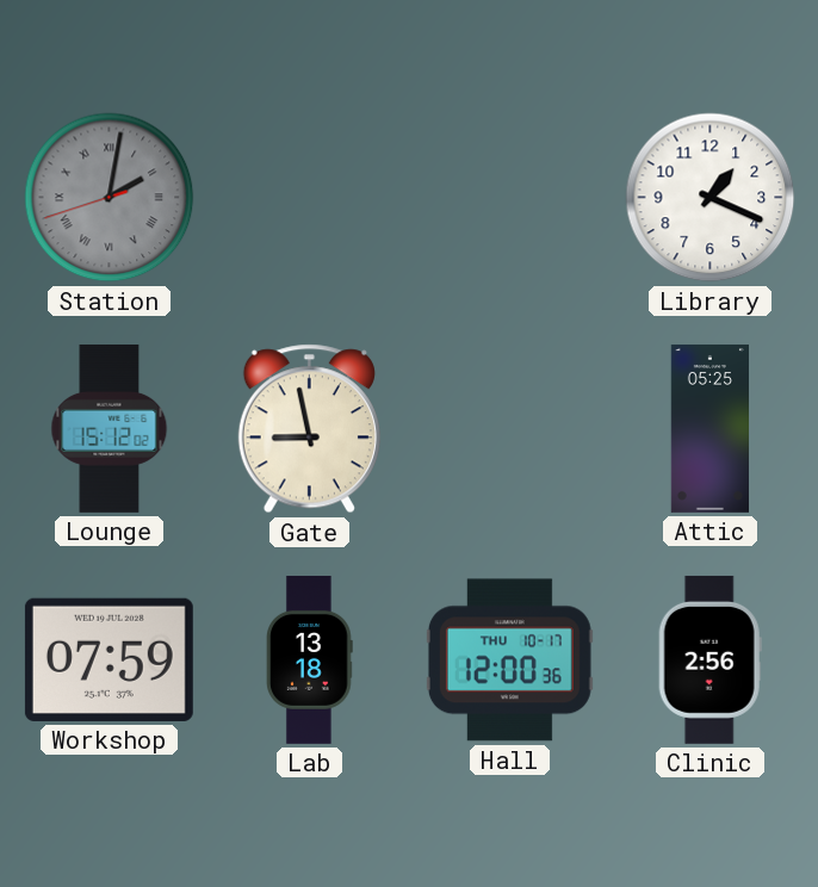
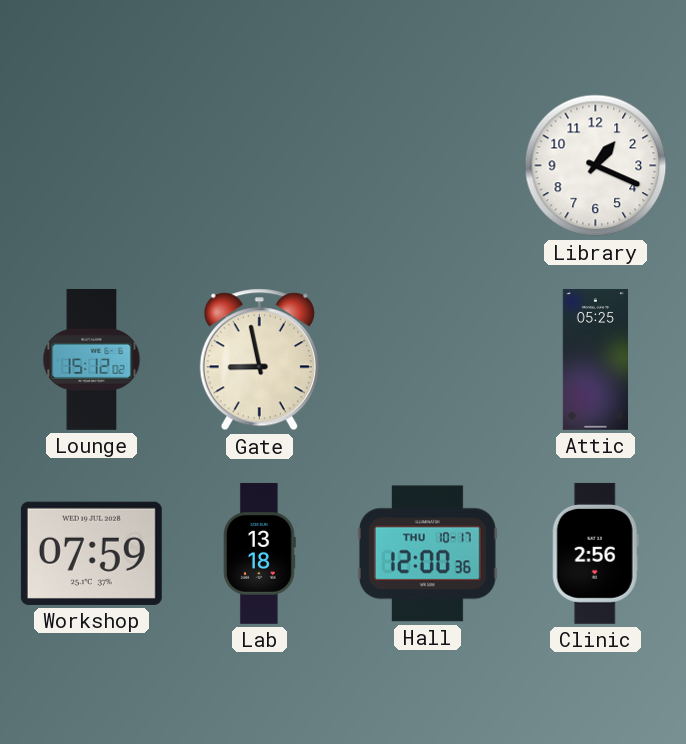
Station: 2:01 -> none
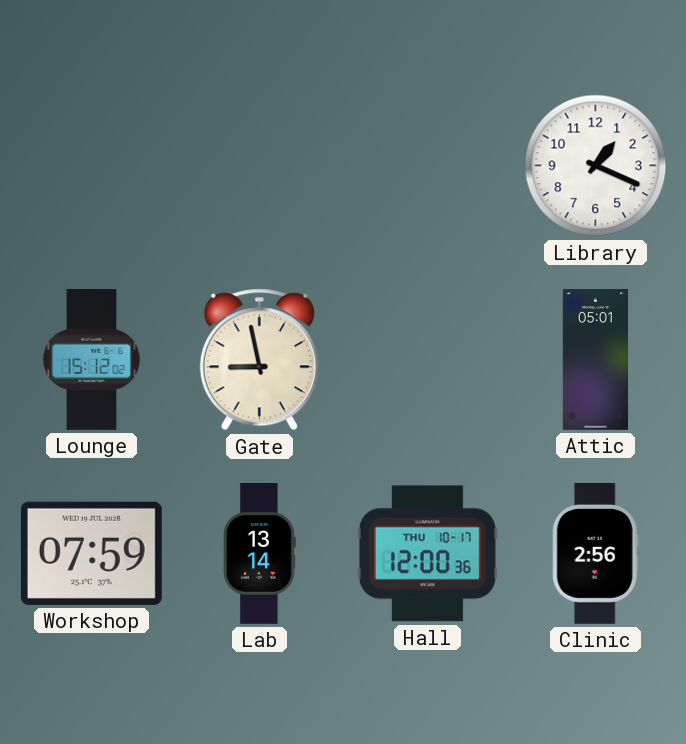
Attic: 05:25 -> 05:01
Lab: 13:18 -> 13:14
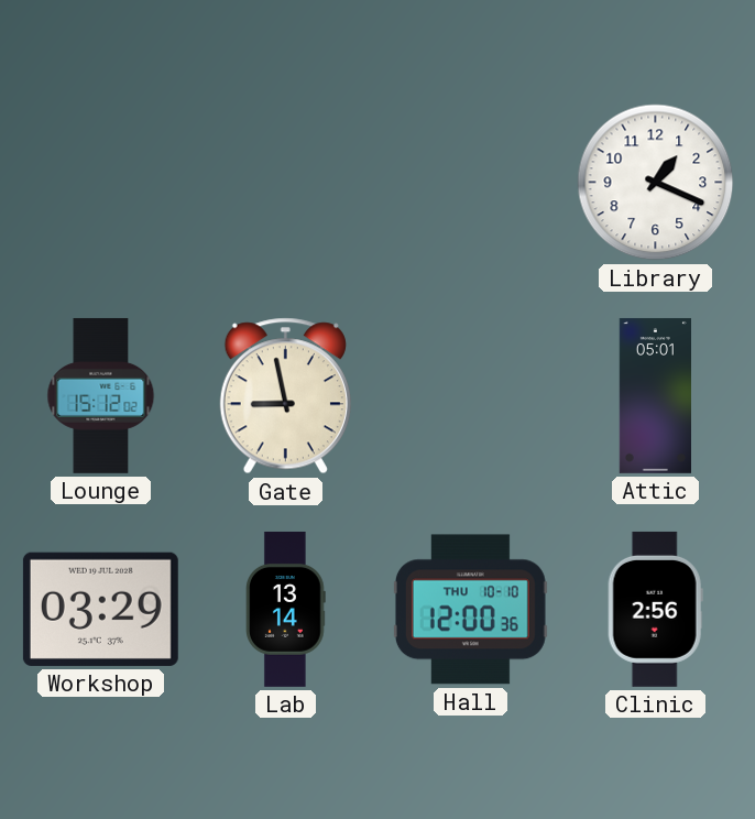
Workshop: 07:59 -> 03:29
Hall date: THU 10-17 -> THU 10-10
